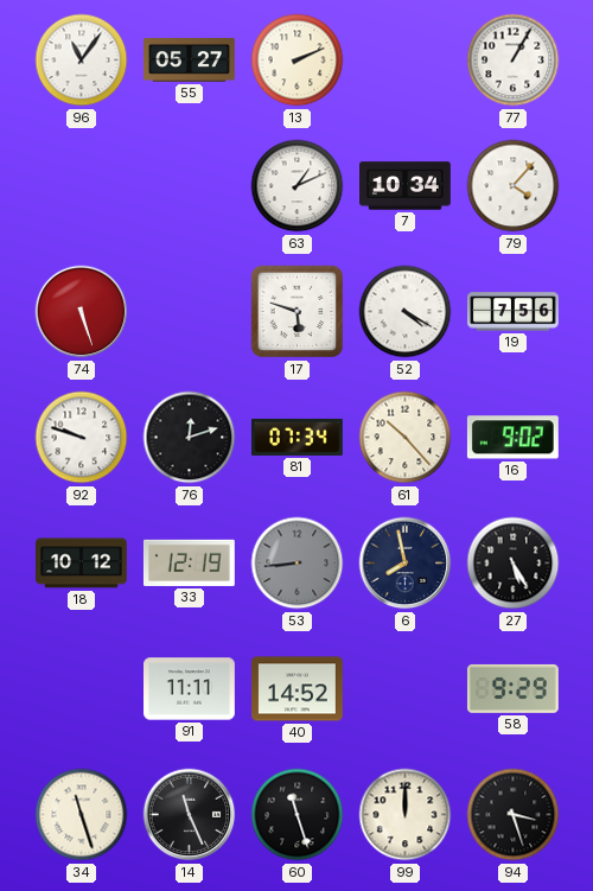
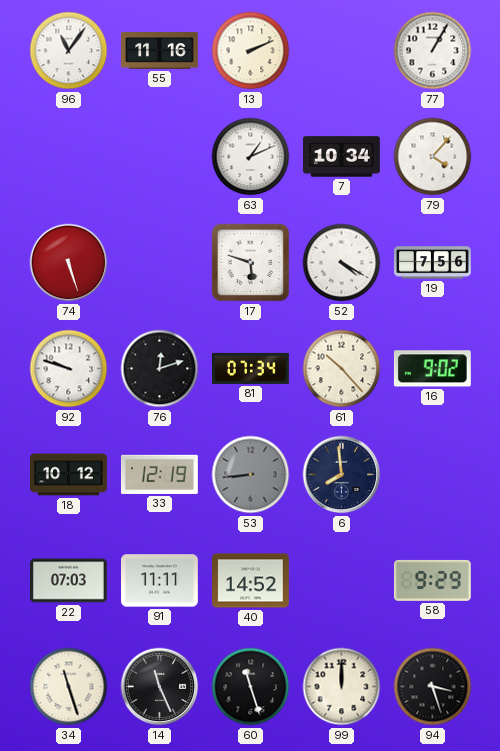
55: 05:27 -> 11:16
6: 7:58 -> 7:59
27: 5:25 -> none
22: none -> 07:03
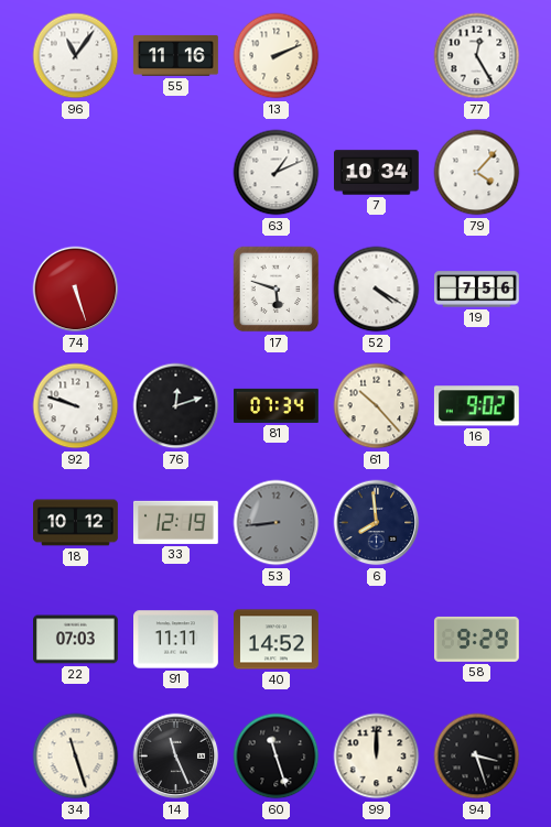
77: 1:05 -> 12:25
